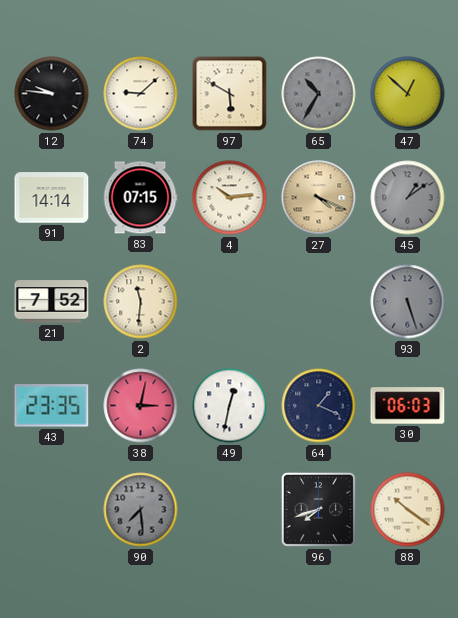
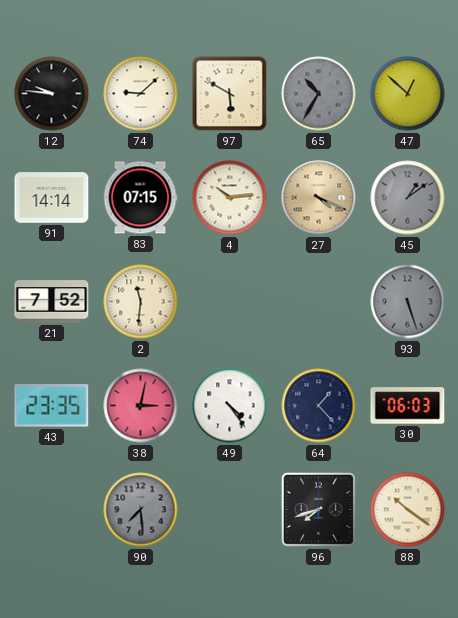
49: 12:32 -> 4:24
64: 1:19 -> 1:23
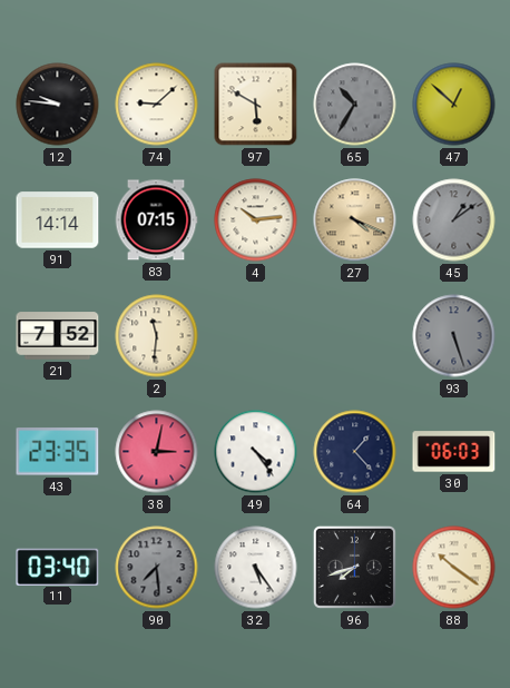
11: none -> 03:40
32: none -> 5:24
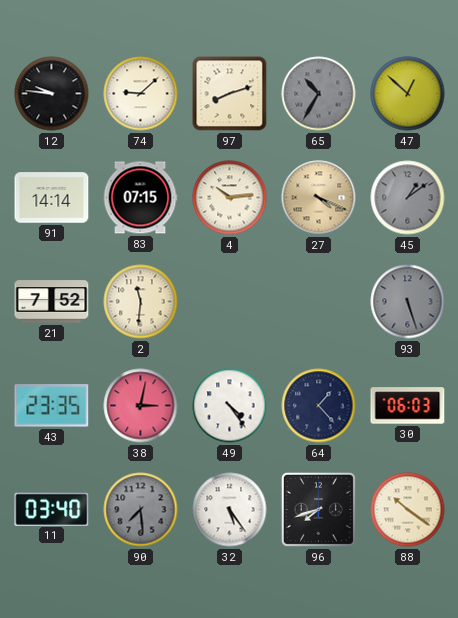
97: 5:50 -> 8:12
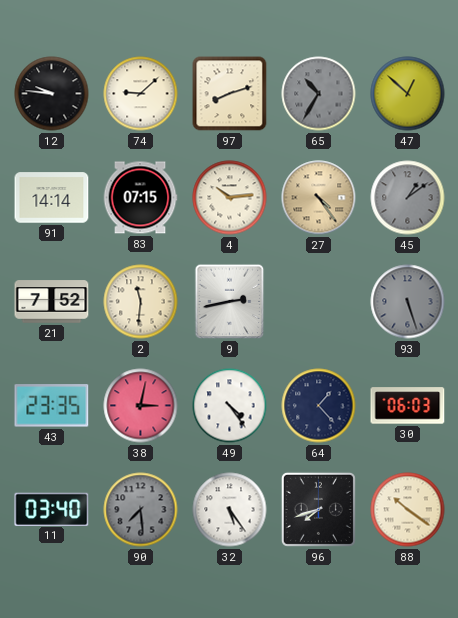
27: 4:19 -> 4:24
9: none -> 2:43
